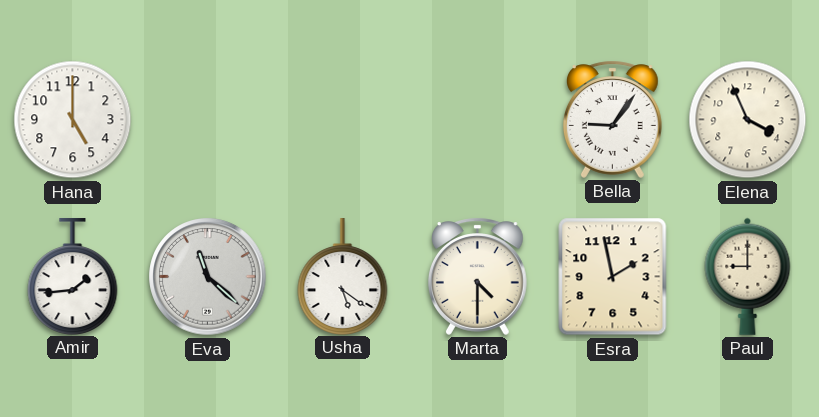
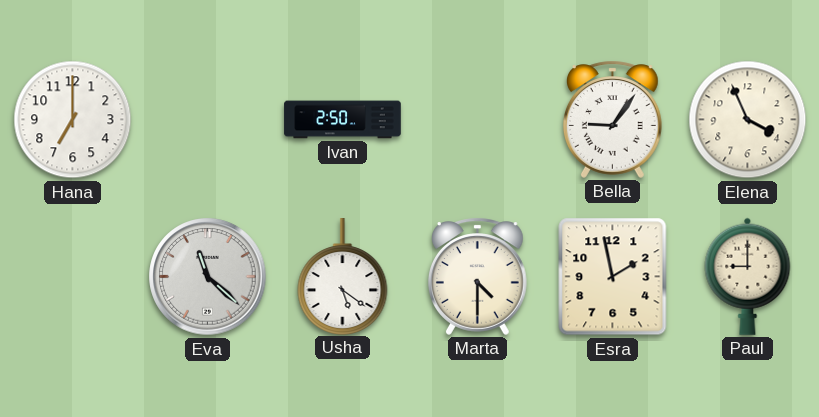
Hana: 5:00 -> 7:00
Ivan: none -> 2:50
Amir: 1:44 -> none
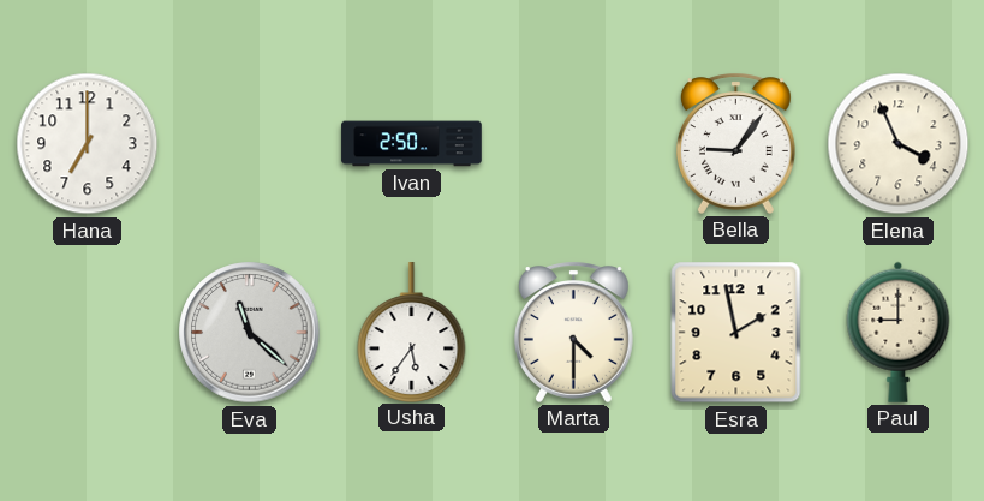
Usha: 5:21 -> 5:36
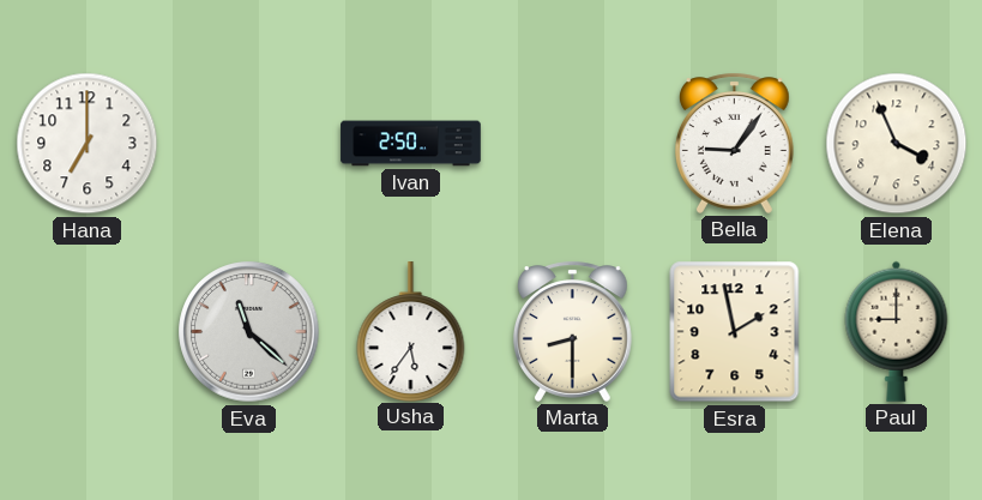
Marta: 4:30 -> 8:30
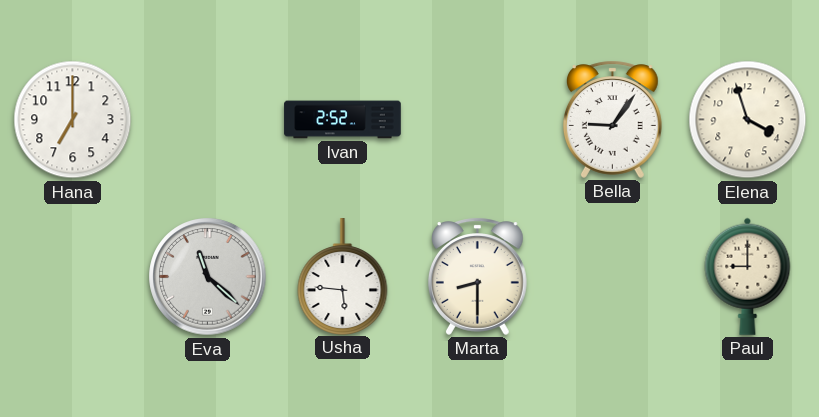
Ivan: 2:50 -> 2:52
Elena: 3:56 -> 3:57
Usha: 5:36 -> 5:46
Esra: 1:58 -> none
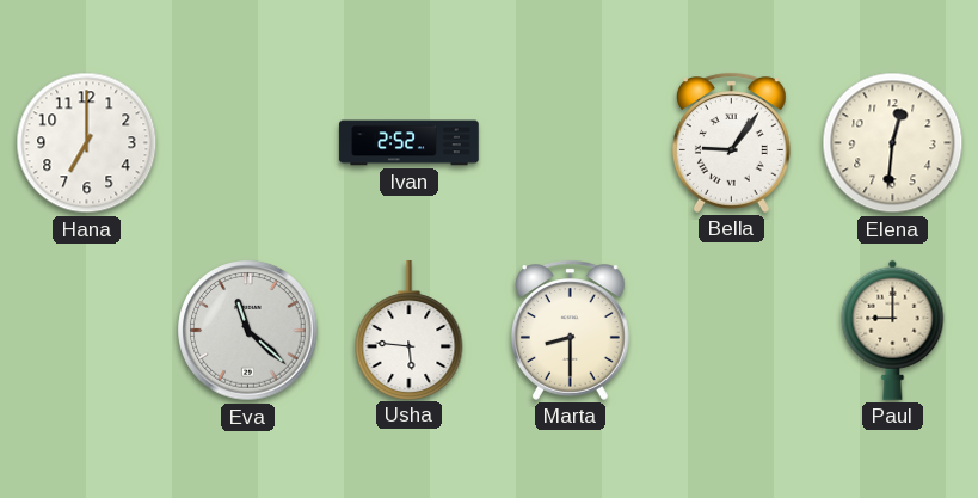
Elena: 3:57 -> 12:31
